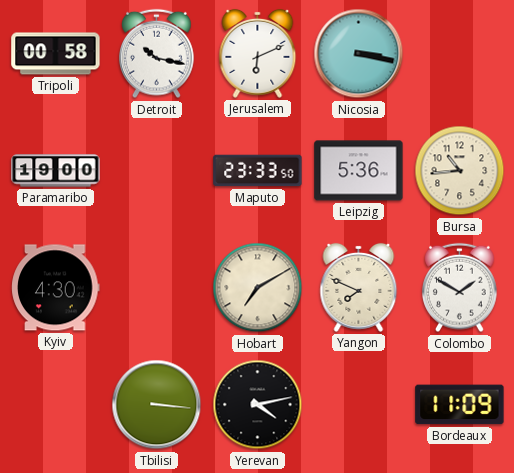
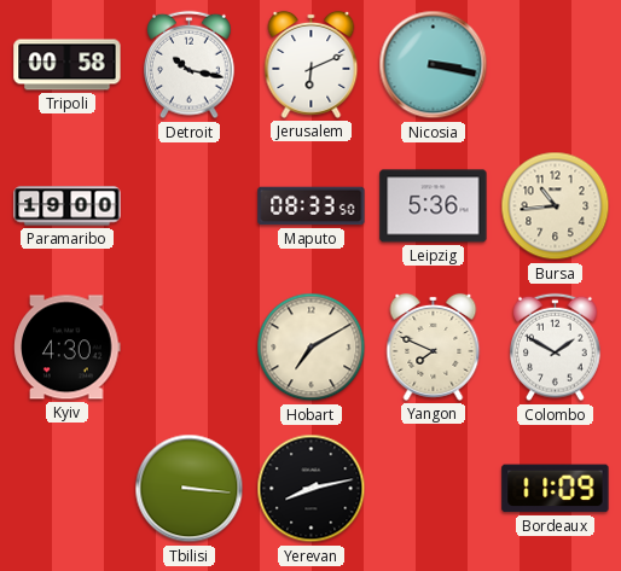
Maputo: 23:33 -> 08:33
Yerevan: 4:13 -> 8:13
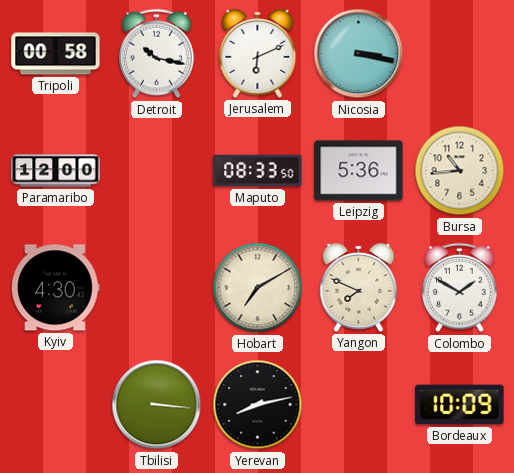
Paramaribo: 19:00 -> 12:00
Bordeaux: 11:09 -> 10:09
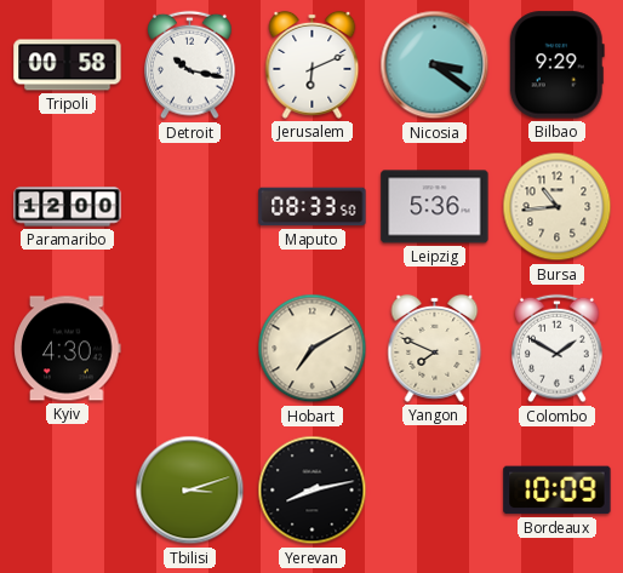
Nicosia: 3:17 -> 3:21
Bilbao: none -> 9:29
Tbilisi: 3:16 -> 3:12
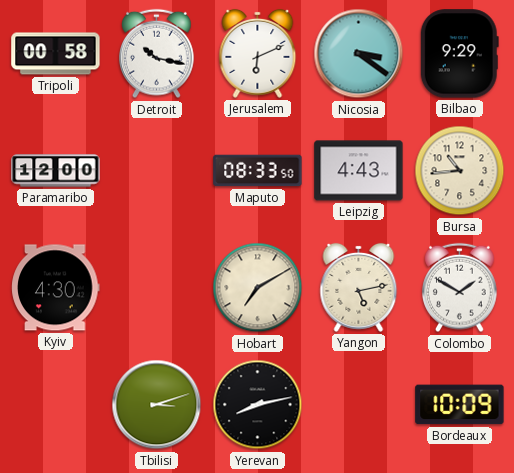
Leipzig: 5:36 -> 4:43
Yangon: 7:49 -> 5:13
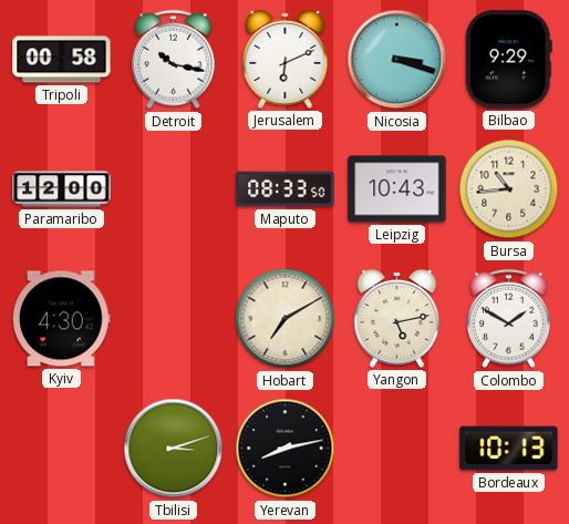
Nicosia: 3:21 -> 3:18
Leipzig: 4:43 -> 10:43
Bordeaux: 10:09 -> 10:13
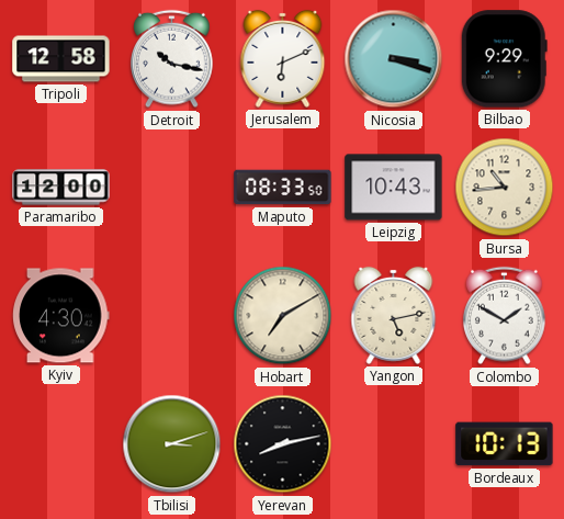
Tripoli: 00:58 -> 12:58
